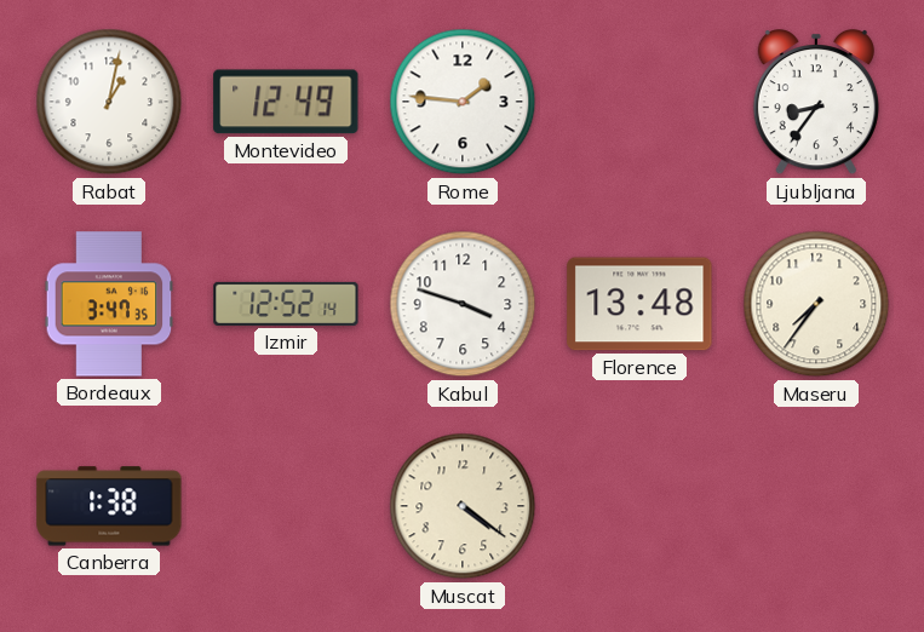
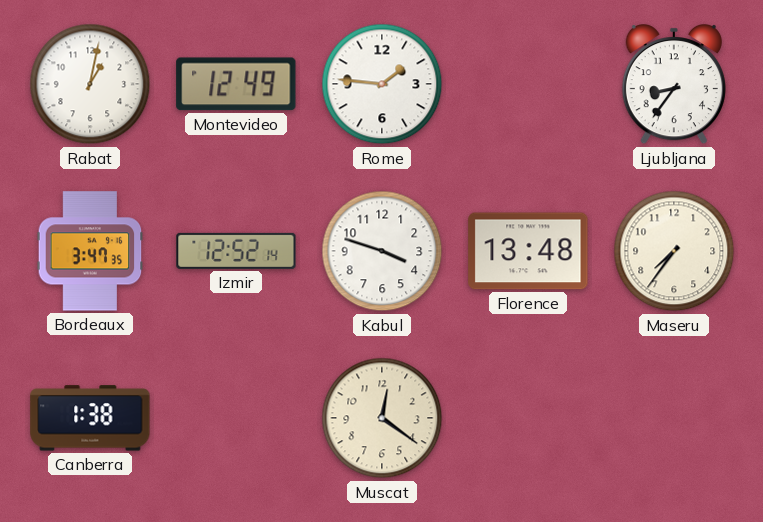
Muscat: 4:21 -> 12:21
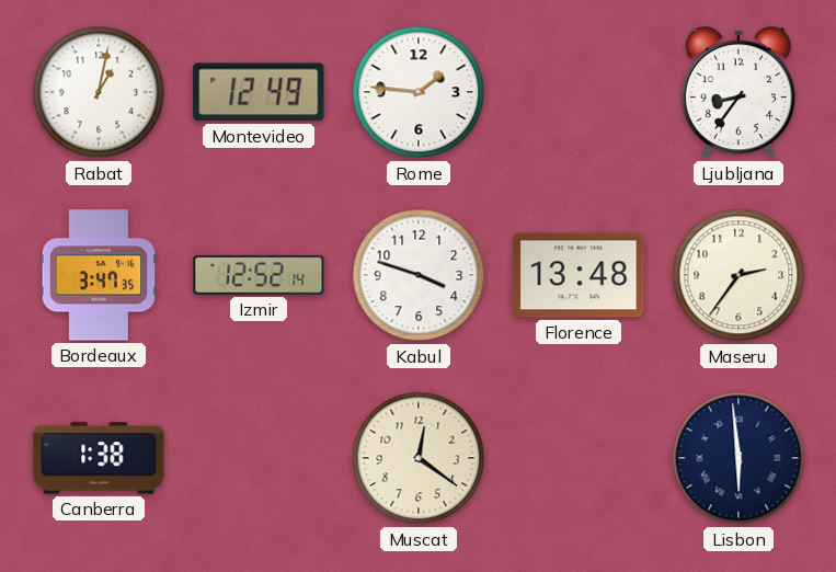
Maseru: 7:36 -> 2:36
Lisbon: none -> 5:59
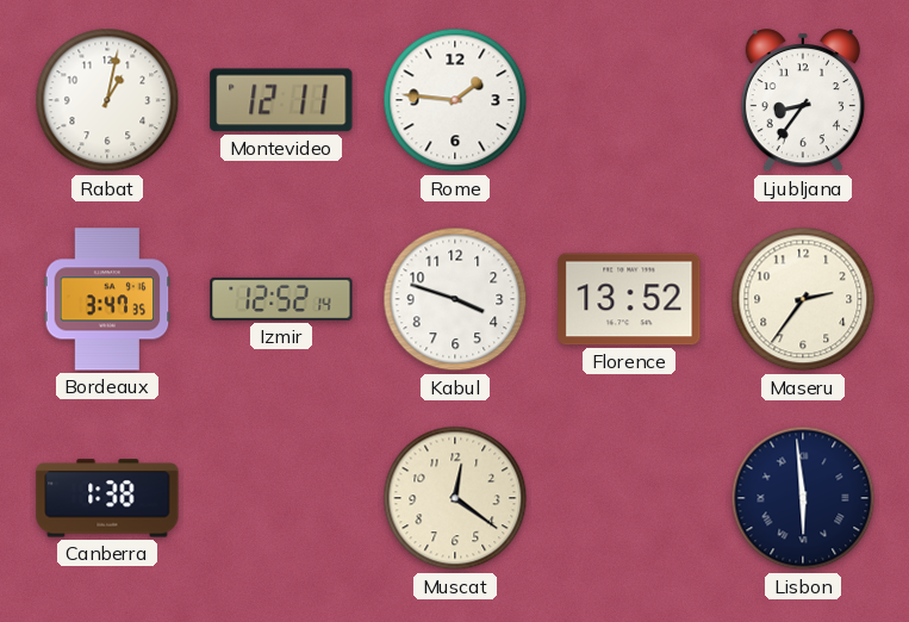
Montevideo: 12:49 -> 12:11
Florence: 13:48 -> 13:52
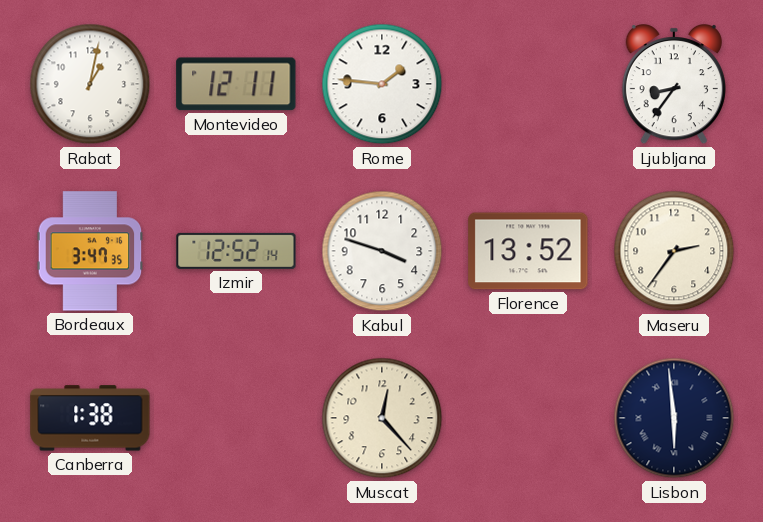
Muscat: 12:21 -> 12:23
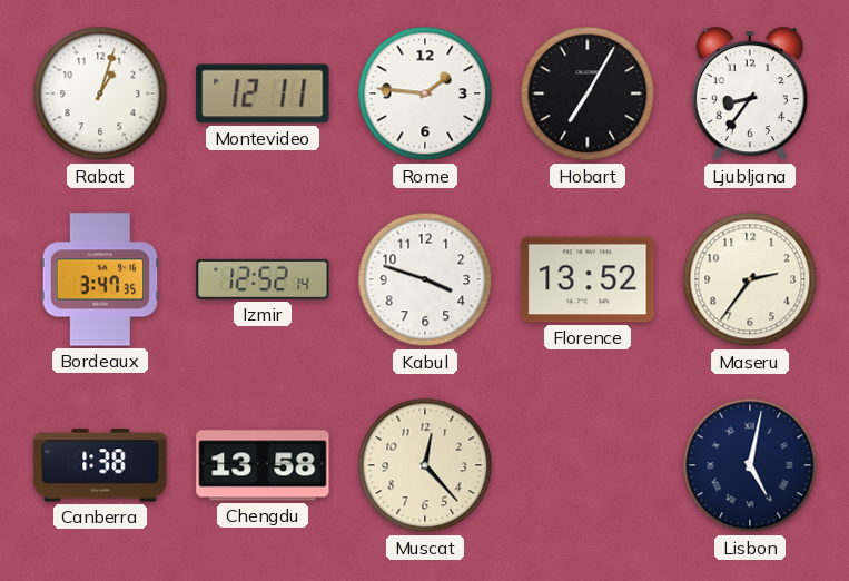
Rabat: 1:02 -> 1:03
Hobart: none -> 7:05
Chengdu: none -> 13:58
Lisbon: 5:59 -> 5:02
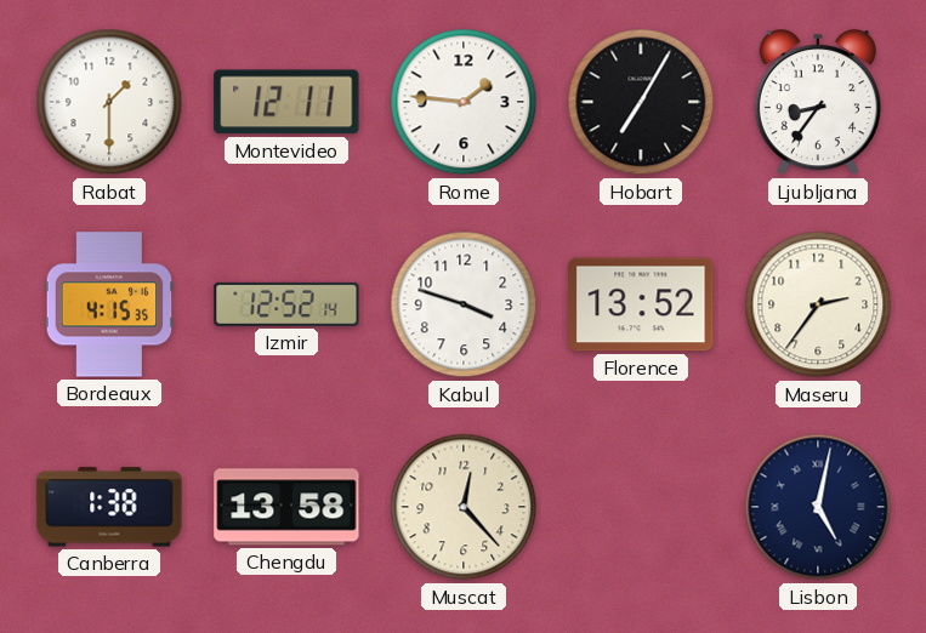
Rabat: 1:03 -> 1:30
Bordeaux: 3:47 -> 4:15
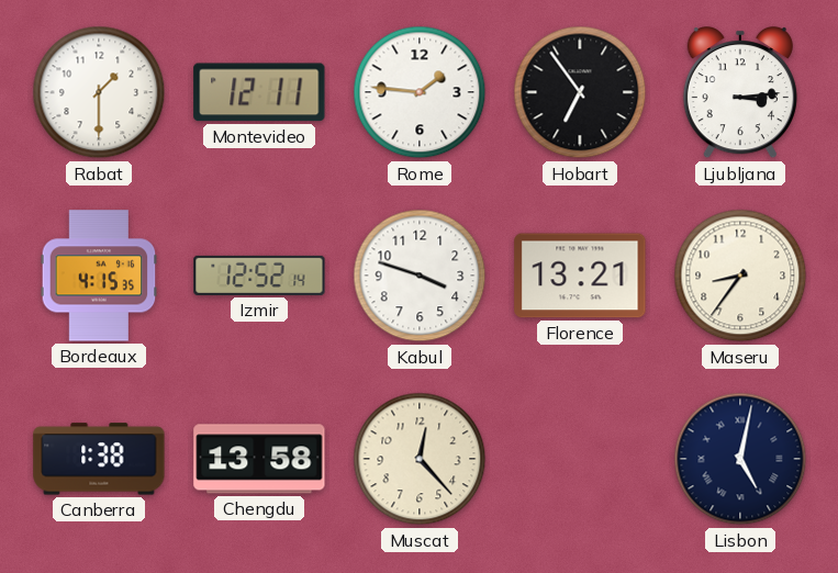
Hobart: 7:05 -> 6:54
Ljubljana: 8:36 -> 3:14
Florence: 13:52 -> 13:21
Maseru: 2:36 -> 8:36
